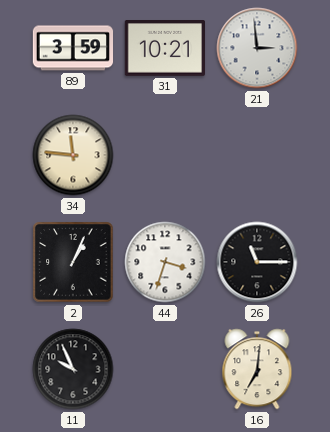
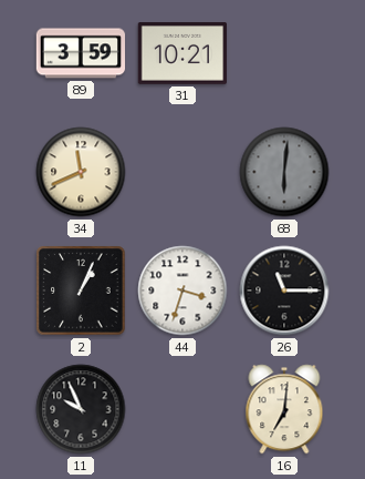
21: 2:59 -> none
34: 11:46 -> 11:41
68: none -> 6:01
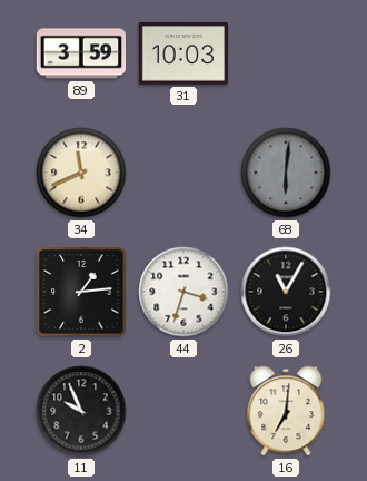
31: 10:21 -> 10:03
2: 1:04 -> 1:14
26: 11:15 -> 11:05
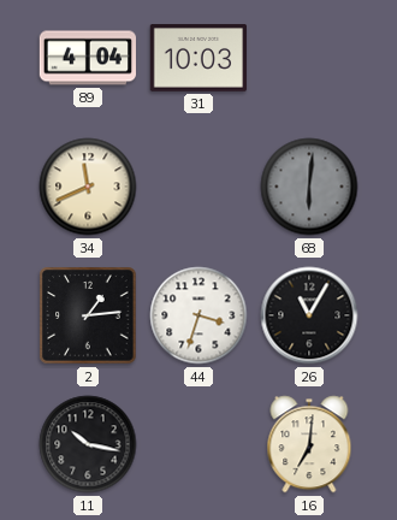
89: 3:59 -> 4:04
11: 9:56 -> 10:17
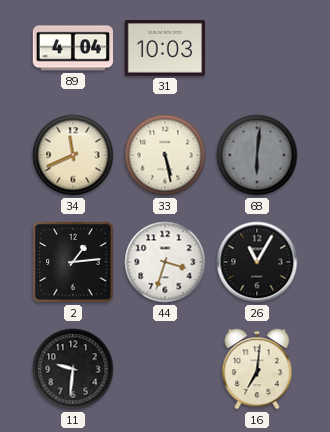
33: none -> 5:28
11: 10:17 -> 9:31
